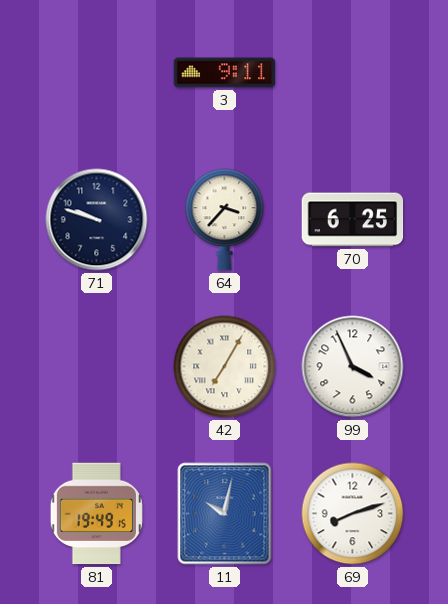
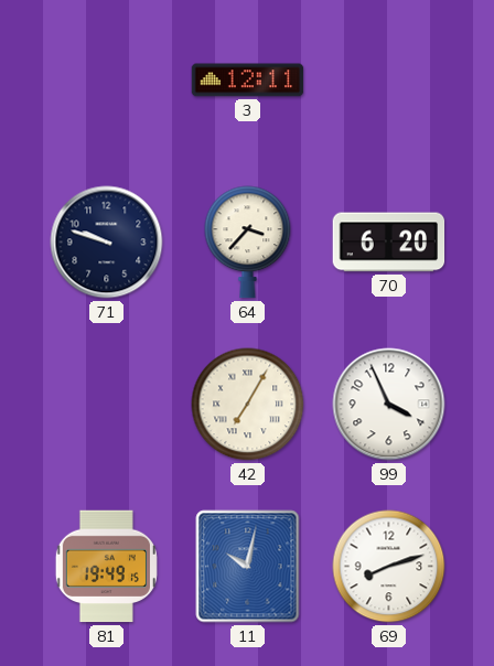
3: 9:11 -> 12:11
70: 6:25 -> 6:20
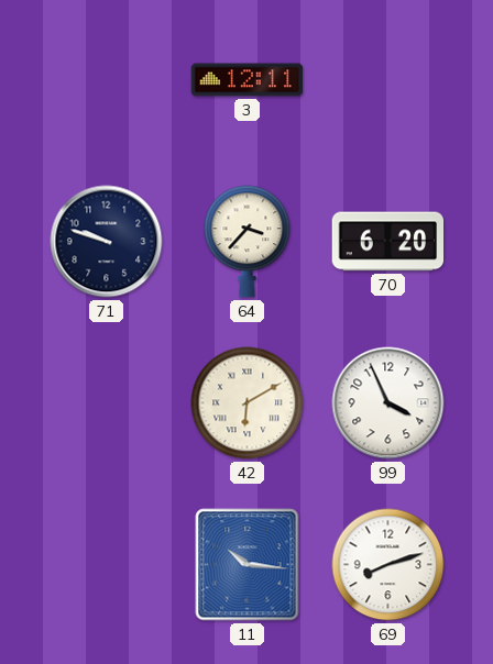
42: 7:05 -> 6:10
81: 19:49 -> none
11: 10:02 -> 10:16
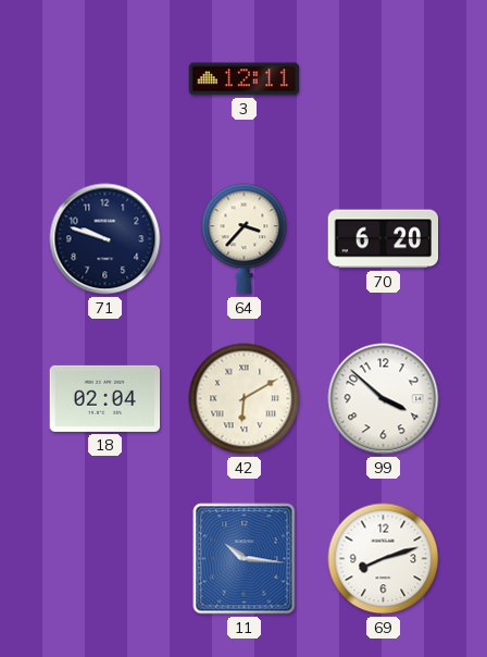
18: none -> 02:04
99: 3:56 -> 3:52
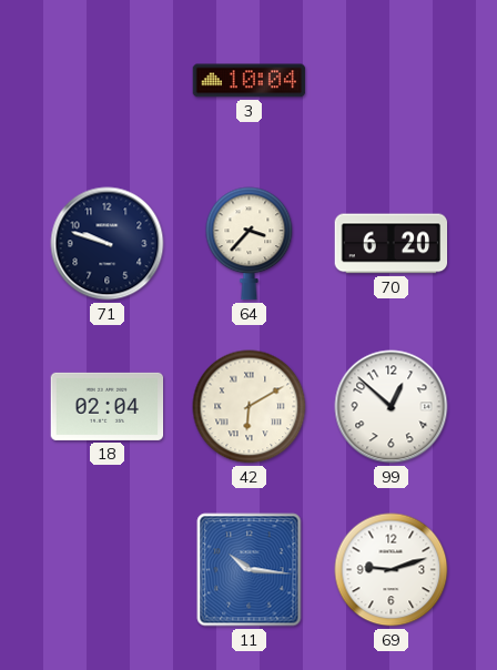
3: 12:11 -> 10:04
99: 3:52 -> 12:52
69: 8:12 -> 9:12
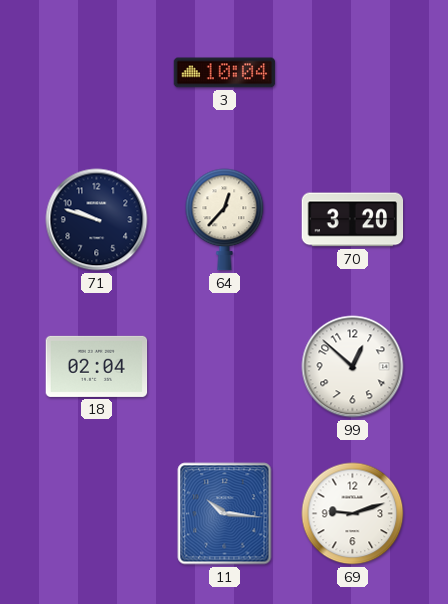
64: 3:37 -> 12:37
70: 6:20 -> 3:20
42: 6:10 -> none
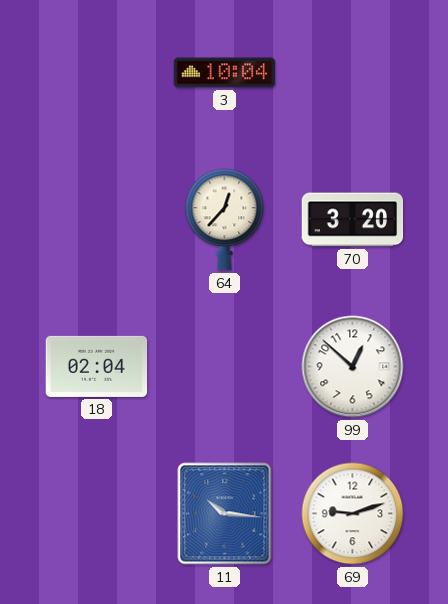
71: 9:48 -> none
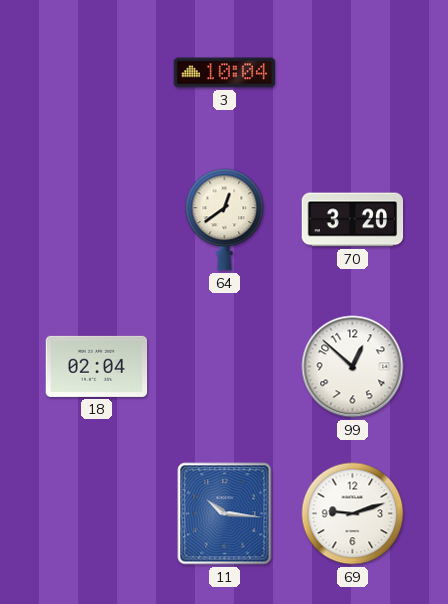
64: 12:37 -> 12:39
